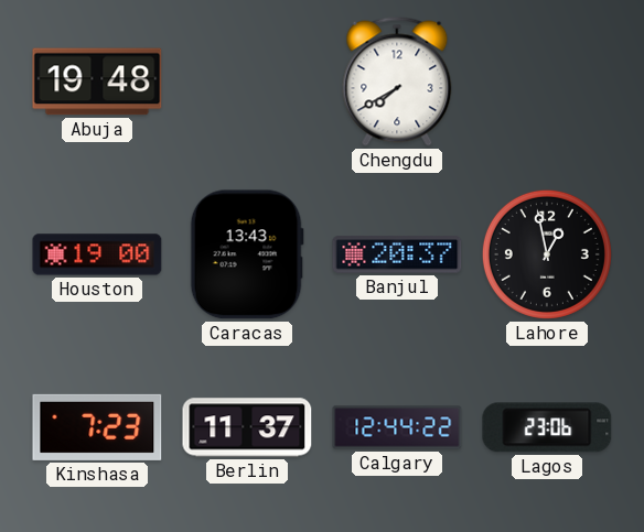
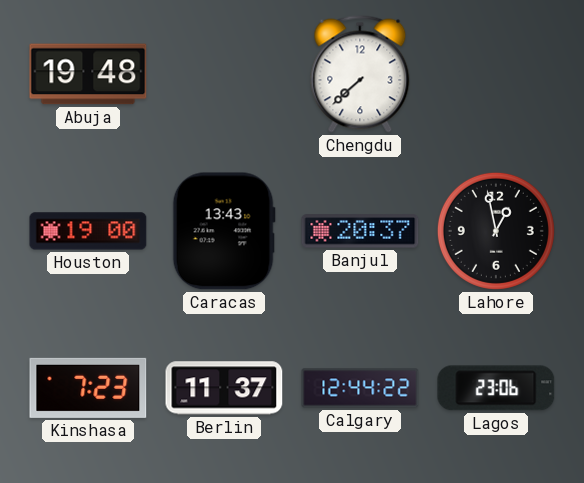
Chengdu: 7:40 -> 7:38
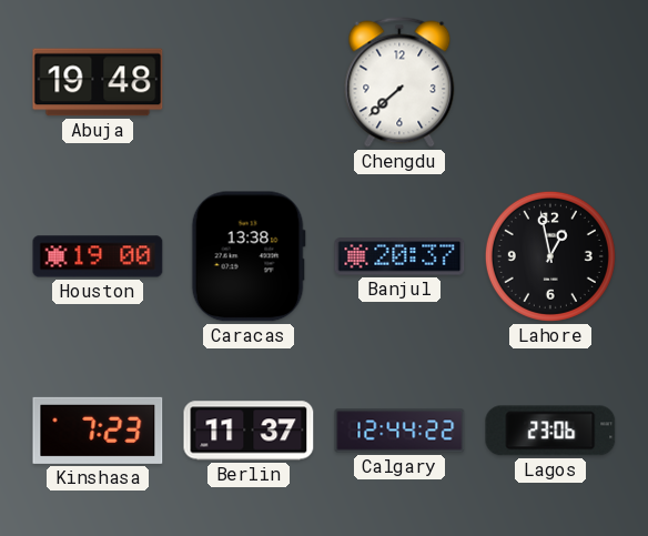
Caracas: 13:43 -> 13:38
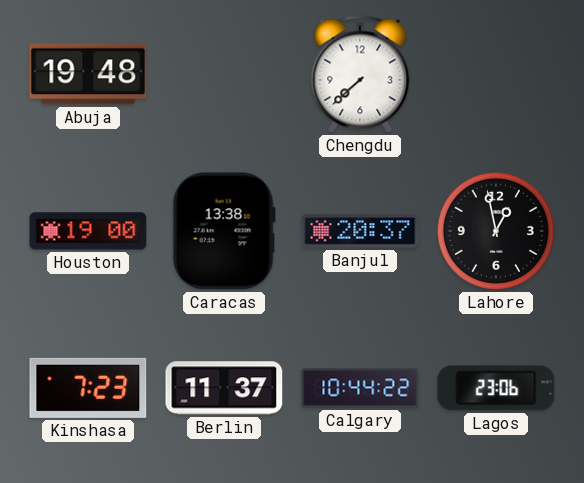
Calgary: 12:44 -> 10:44
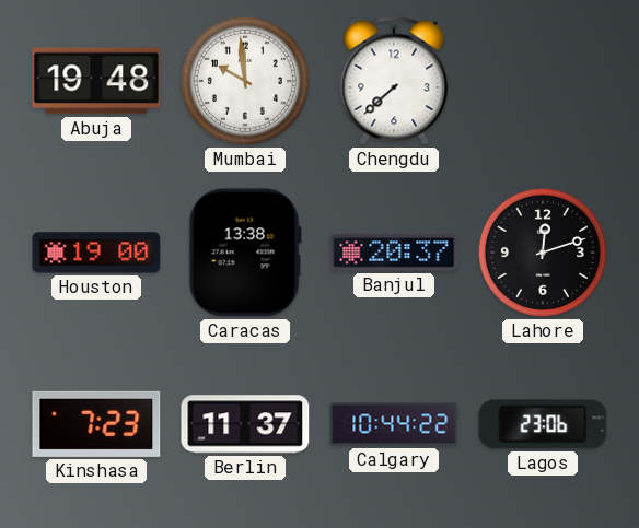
Mumbai: none -> 9:59
Lahore: 12:58 -> 12:12
